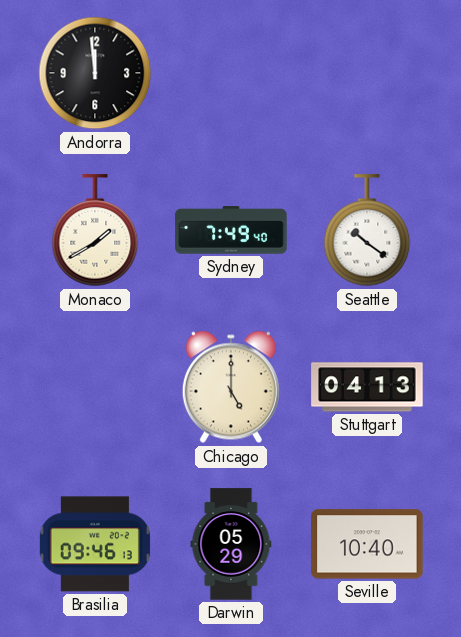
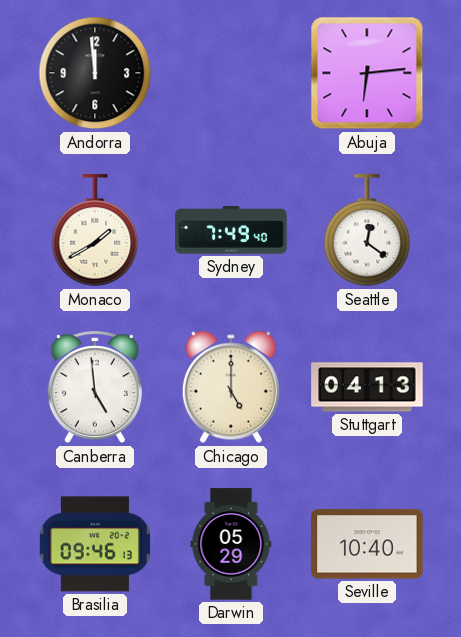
Abuja: none -> 6:14
Seattle: 10:21 -> 12:21
Canberra: none -> 4:59
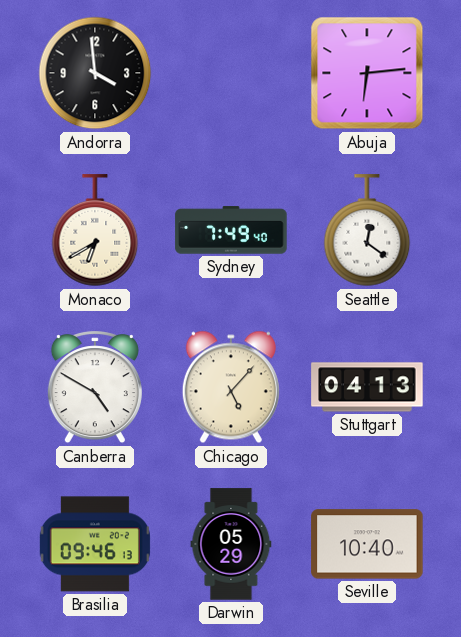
Andorra: 11:59 -> 3:59
Monaco: 1:40 -> 6:40
Canberra: 4:59 -> 4:50
Chicago: 5:00 -> 5:07
